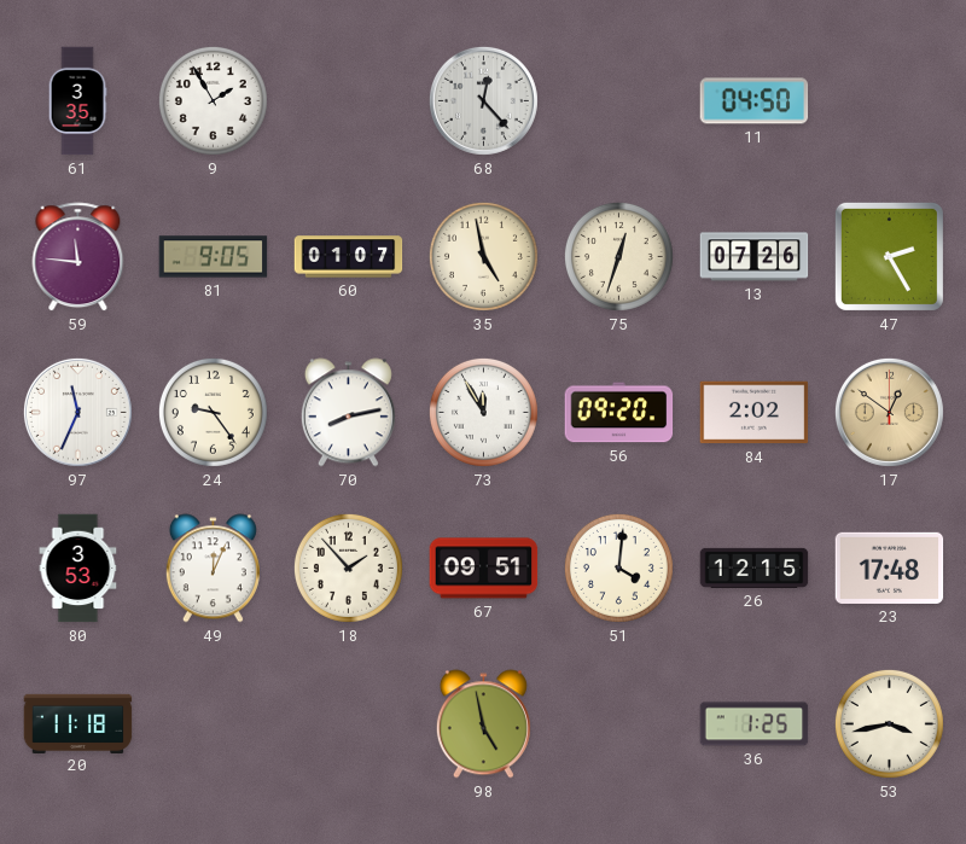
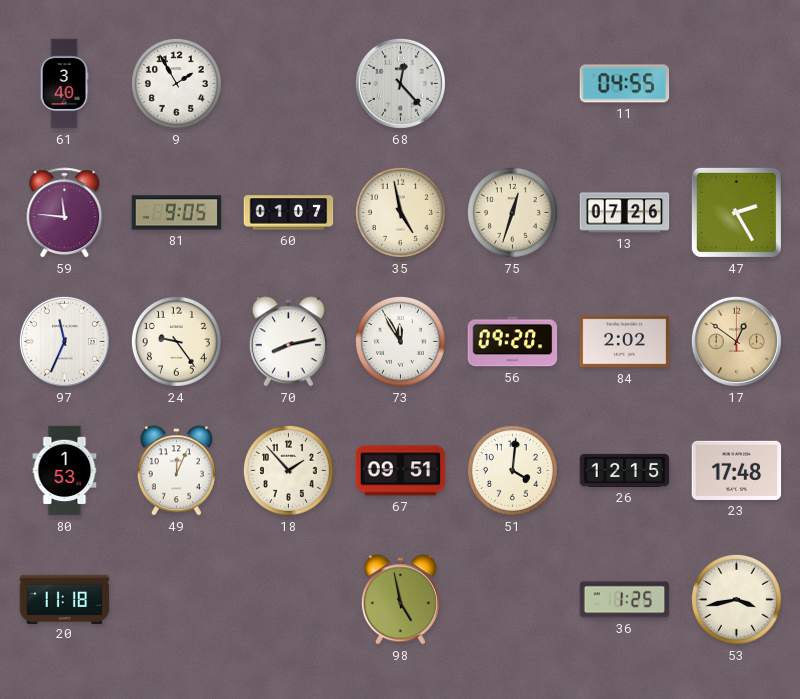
61: 3:35 -> 3:40
11: 04:50 -> 04:55
80: 3:53 -> 1:53
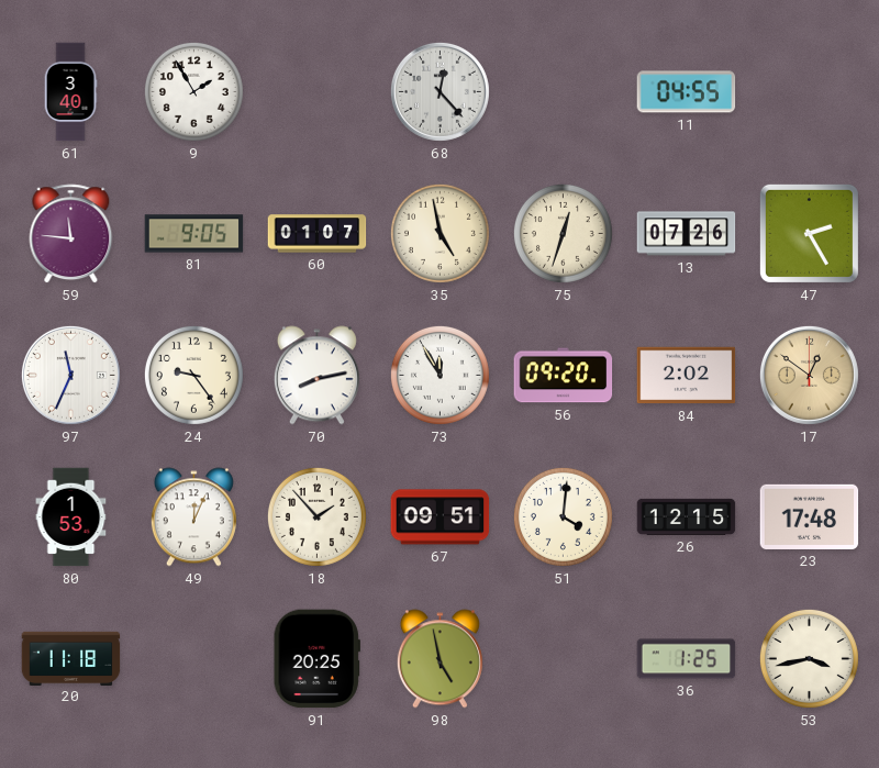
91: none -> 20:25
